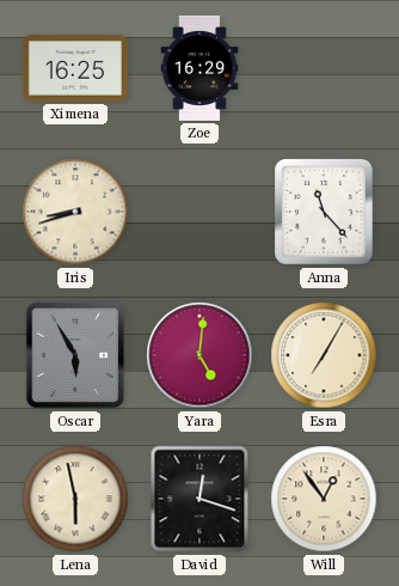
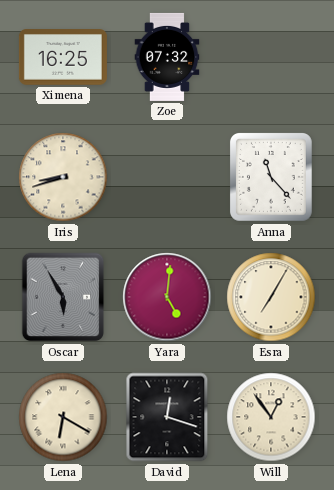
Zoe: 16:29 -> 07:32
Lena: 5:58 -> 6:20
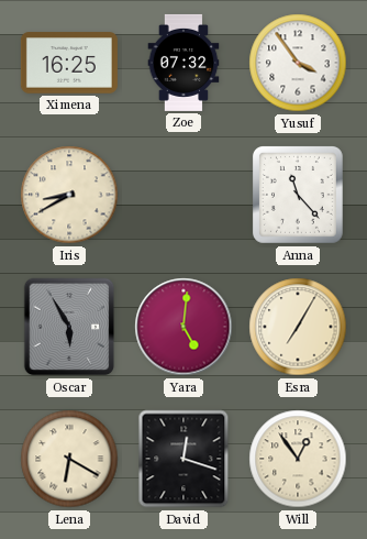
Yusuf: none -> 3:54
Iris: 8:42 -> 8:40
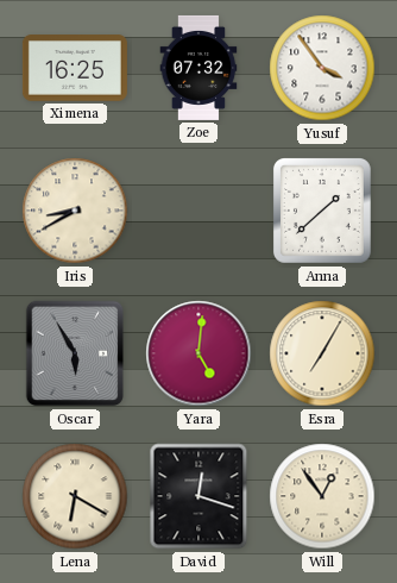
Anna: 11:23 -> 1:38
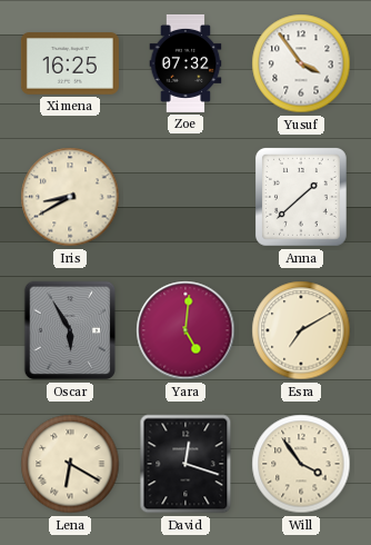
Esra: 7:05 -> 7:10
Will: 12:54 -> 3:54
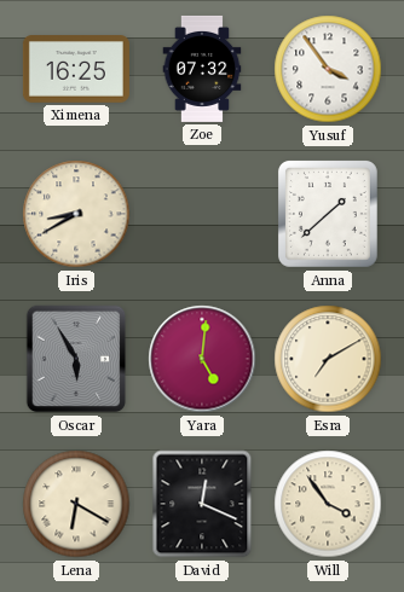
David: 12:18 -> 12:19
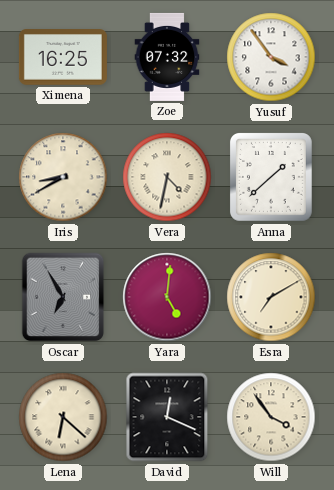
Vera: none -> 4:32
Oscar: 5:55 -> 6:55
Lena: 6:20 -> 6:22
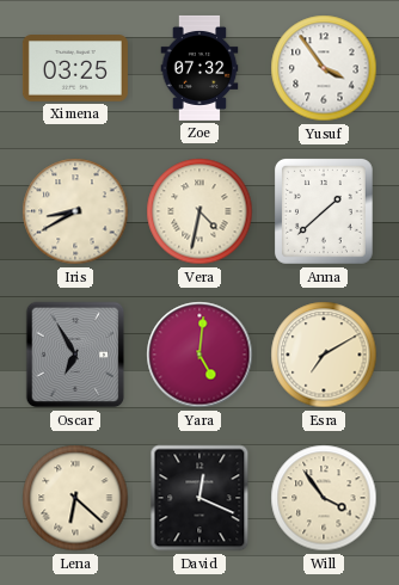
Ximena: 16:25 -> 03:25
